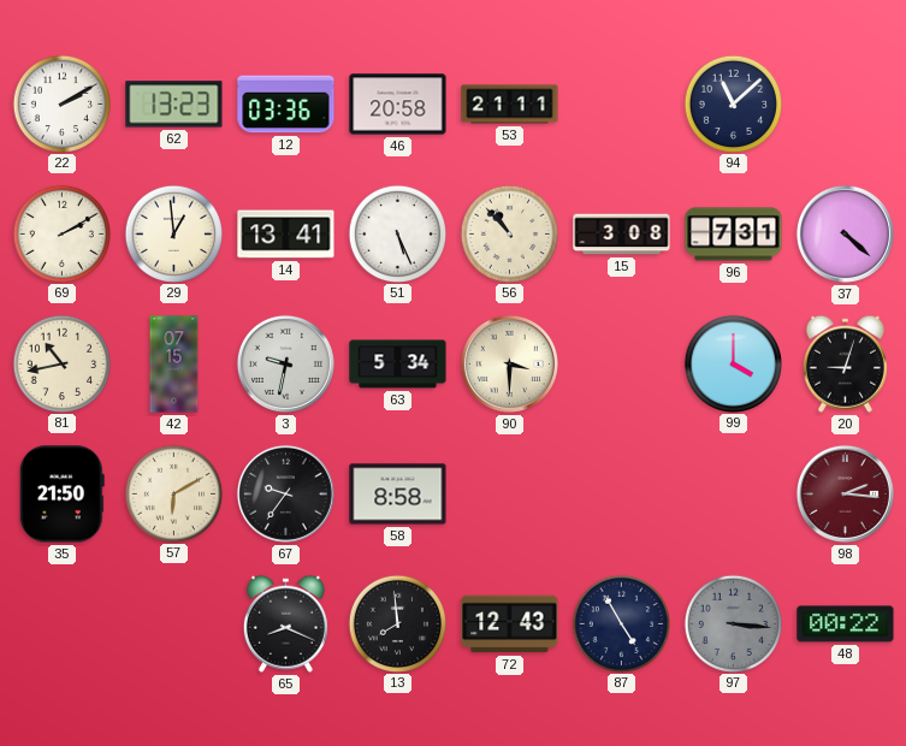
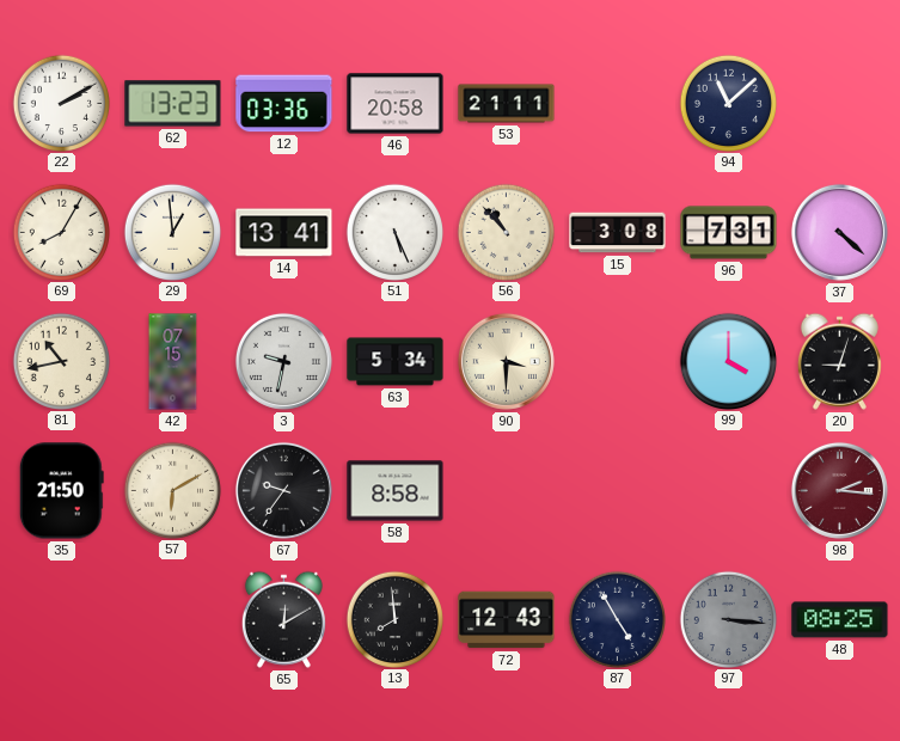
69: 2:10 -> 8:05
65: 8:19 -> 12:10
48: 00:22 -> 08:25
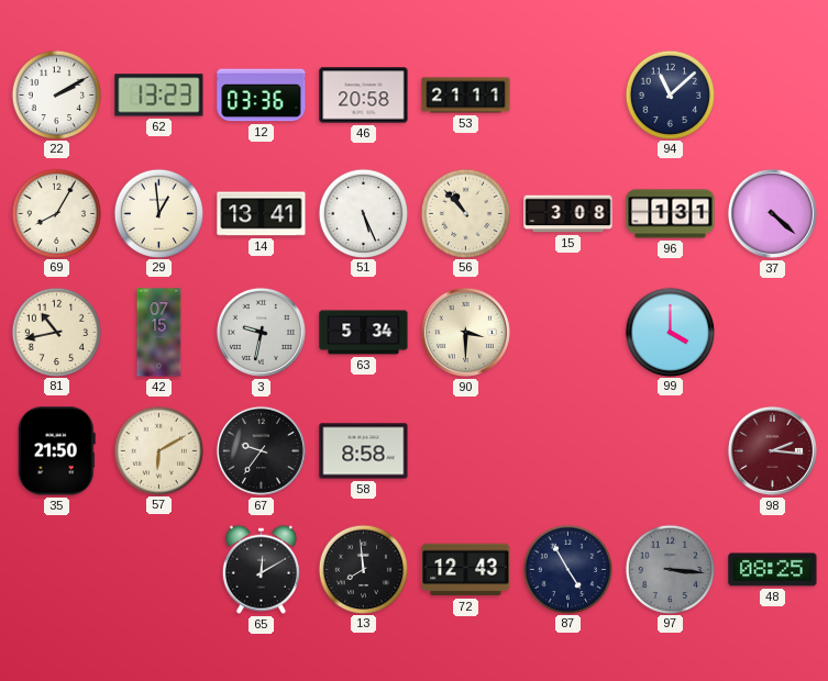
96: 7:31 -> 1:31
20: 9:03 -> none
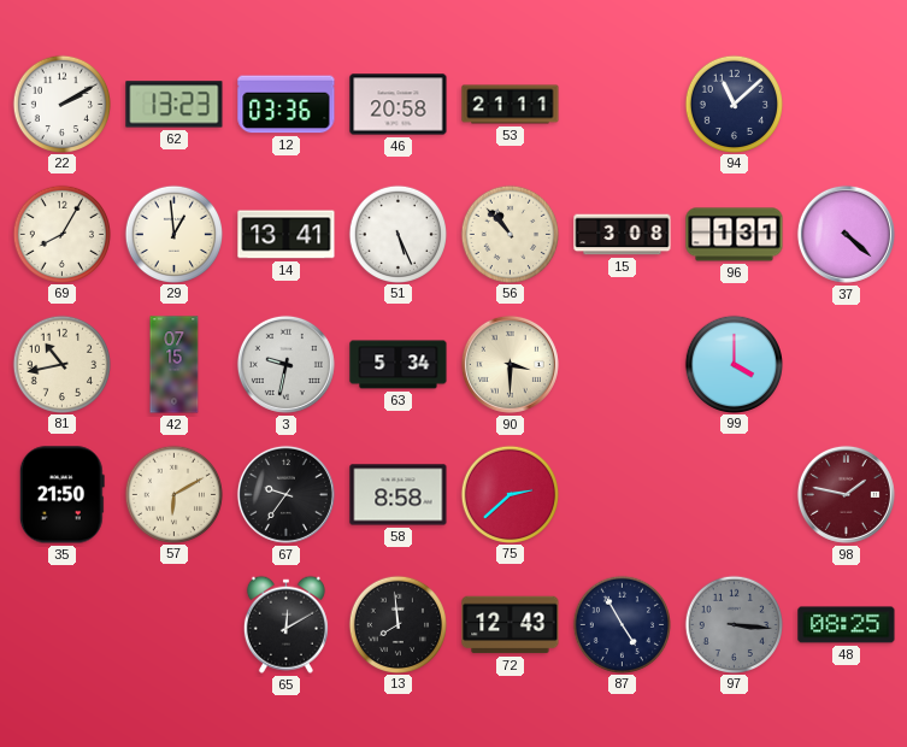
75: none -> 2:38
98: 2:16 -> 1:47
